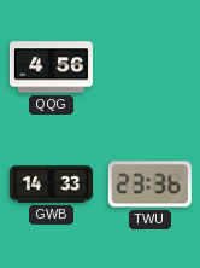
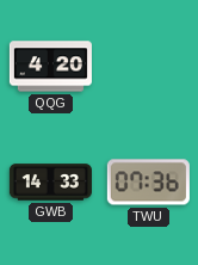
QQG: 4:56 -> 4:20
TWU: 23:36 -> 07:36
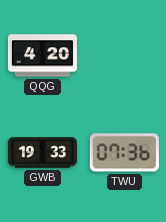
GWB: 14:33 -> 19:33
